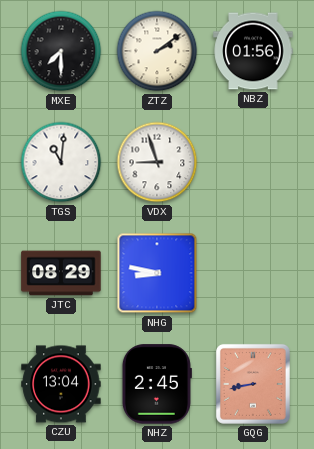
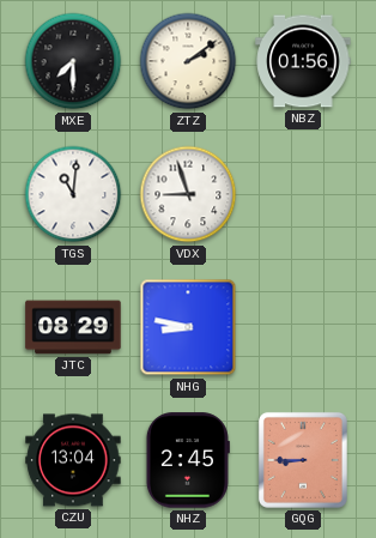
GQG: 8:43 -> 8:45
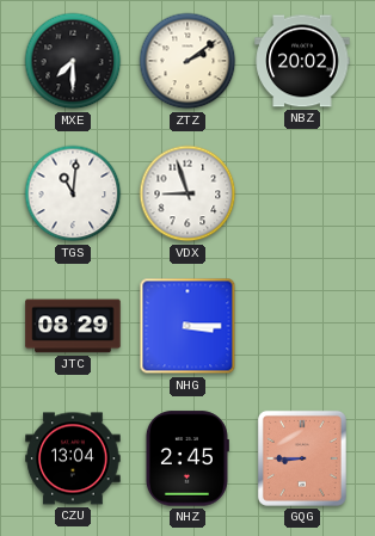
NBZ: 01:56 -> 20:02
NHG: 8:47 -> 3:15
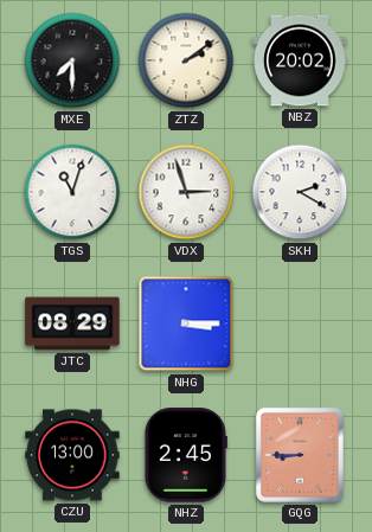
TGS: 11:01 -> 11:03
VDX: 8:57 -> 2:57
SKH: none -> 2:20
CZU: 13:04 -> 13:00
